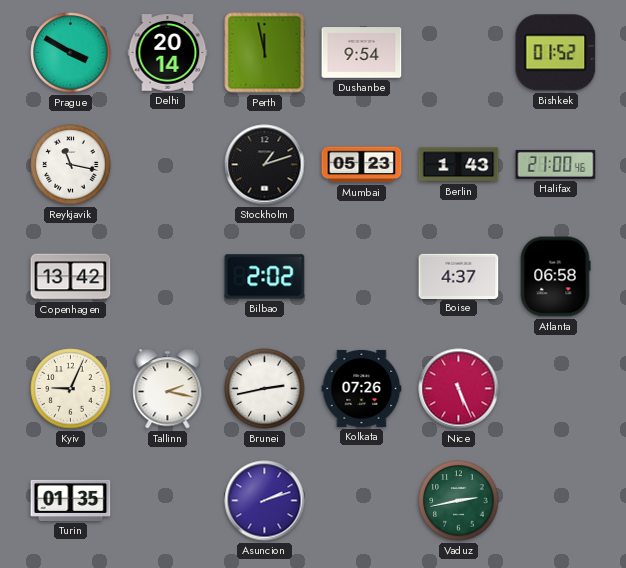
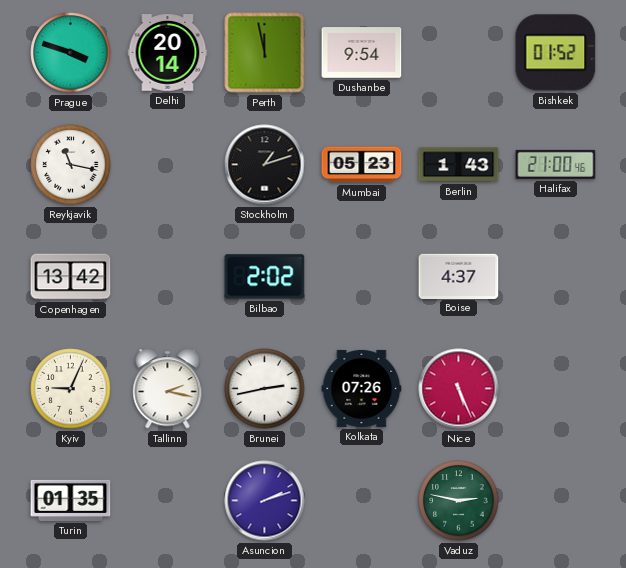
Prague: 3:50 -> 3:48
Atlanta: 06:58 -> none
Vaduz: 2:43 -> 2:47
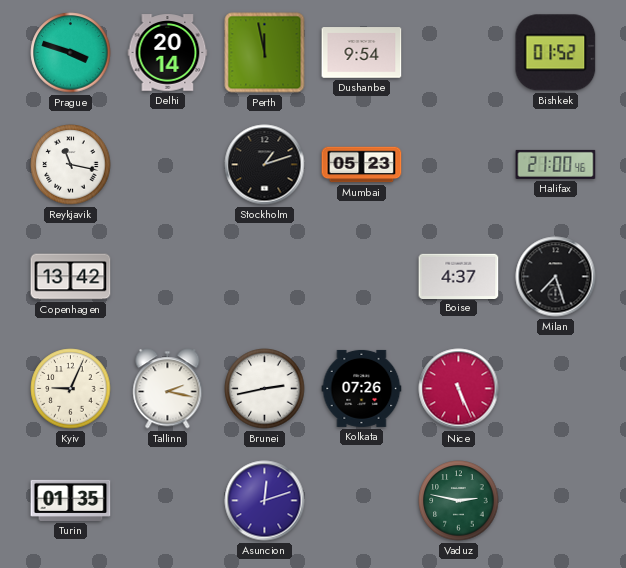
Berlin: 1:43 -> none
Bilbao: 2:02 -> none
Milan: none -> 7:27
Asuncion: 2:12 -> 12:12
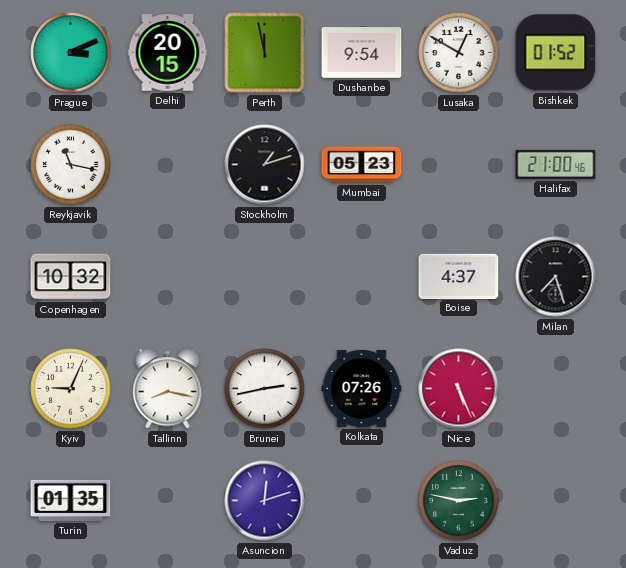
Prague: 3:48 -> 3:11
Delhi: 20:14 -> 20:15
Lusaka: none -> 12:50
Copenhagen: 13:42 -> 10:32
Tallinn: 2:17 -> 8:17
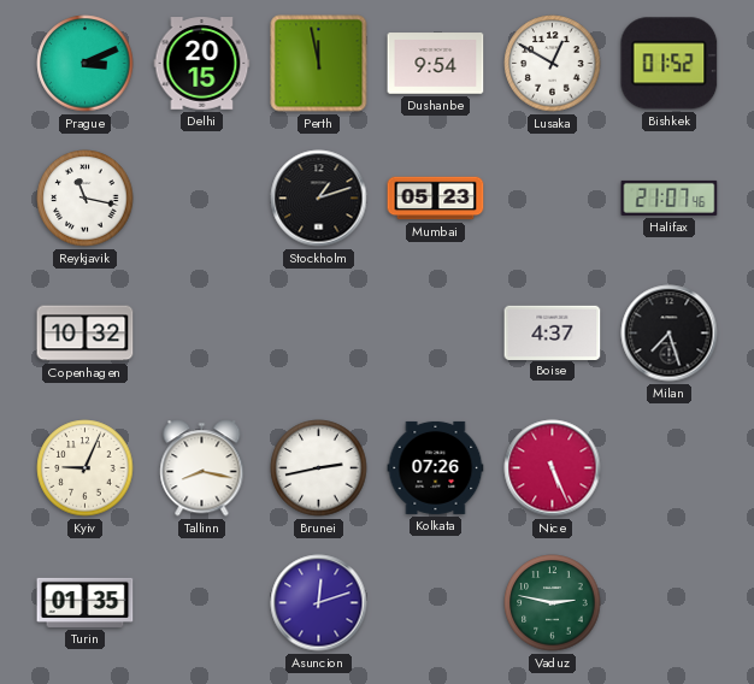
Halifax: 21:00 -> 21:07
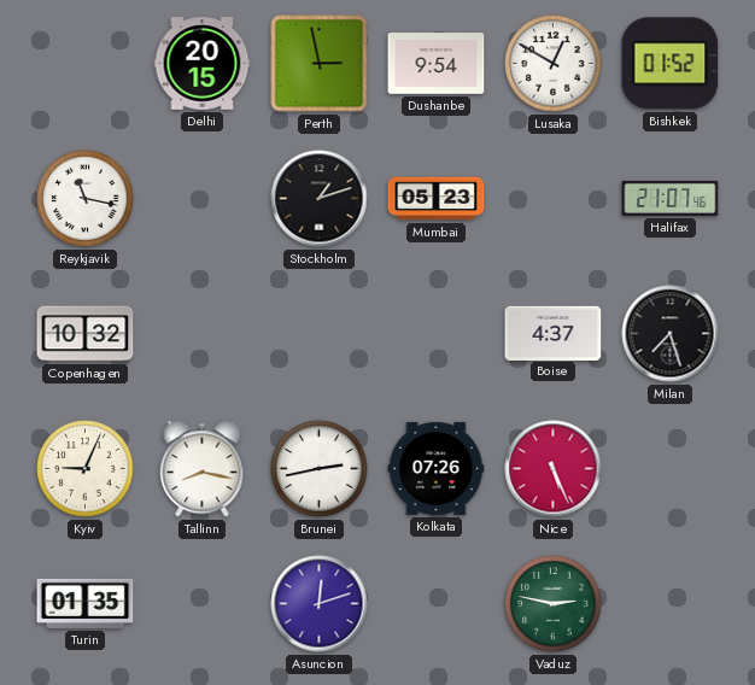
Prague: 3:11 -> none
Perth: 11:58 -> 2:58
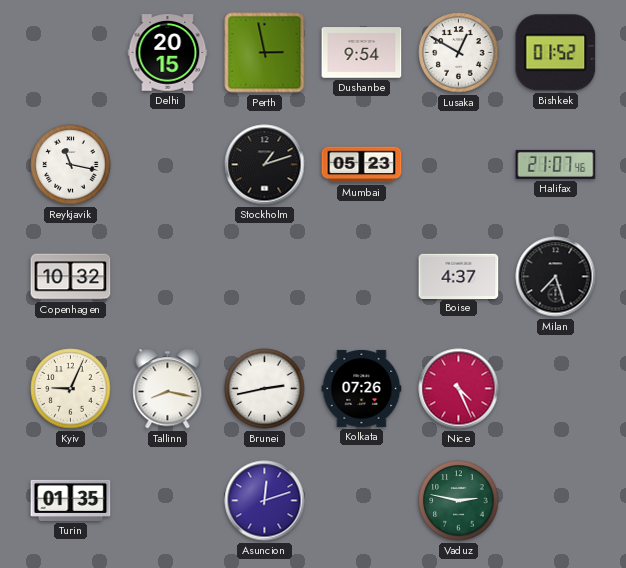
Nice: 5:26 -> 4:26
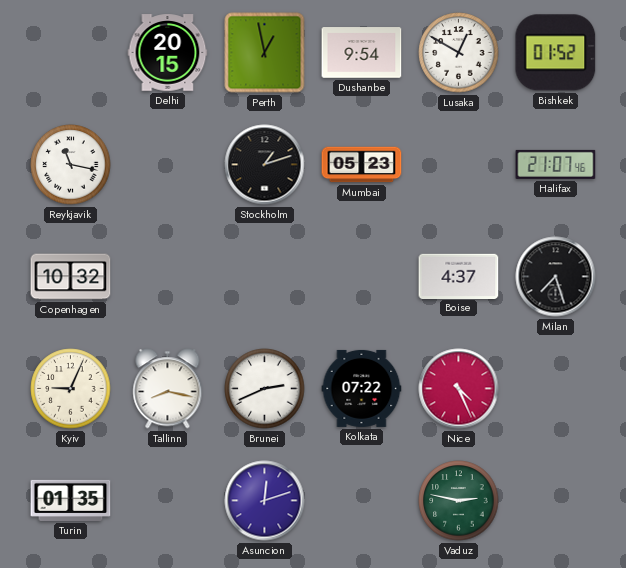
Perth: 2:58 -> 12:58
Brunei: 2:43 -> 2:41
Kolkata: 07:26 -> 07:22
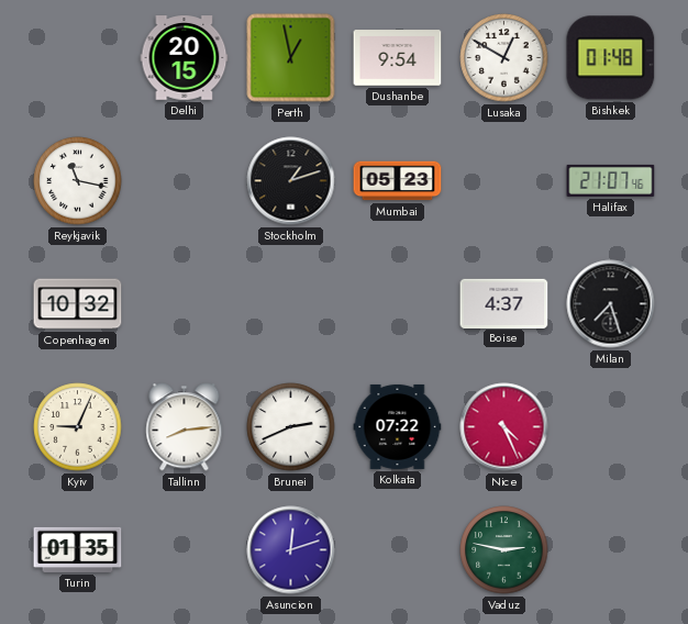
Bishkek: 01:52 -> 01:48
Tallinn: 8:17 -> 8:14
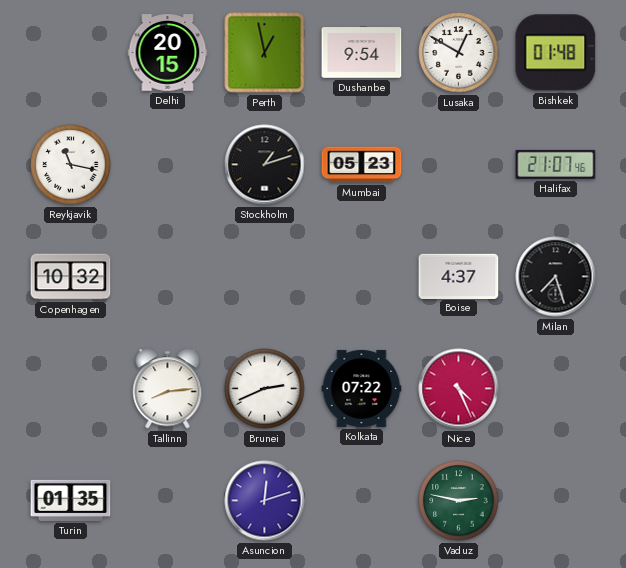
Kyiv: 9:04 -> none
